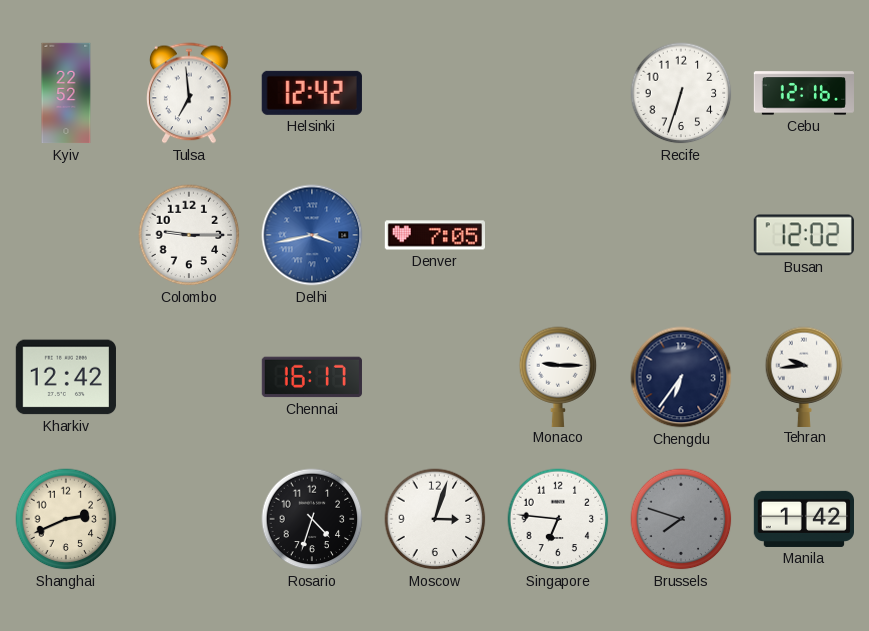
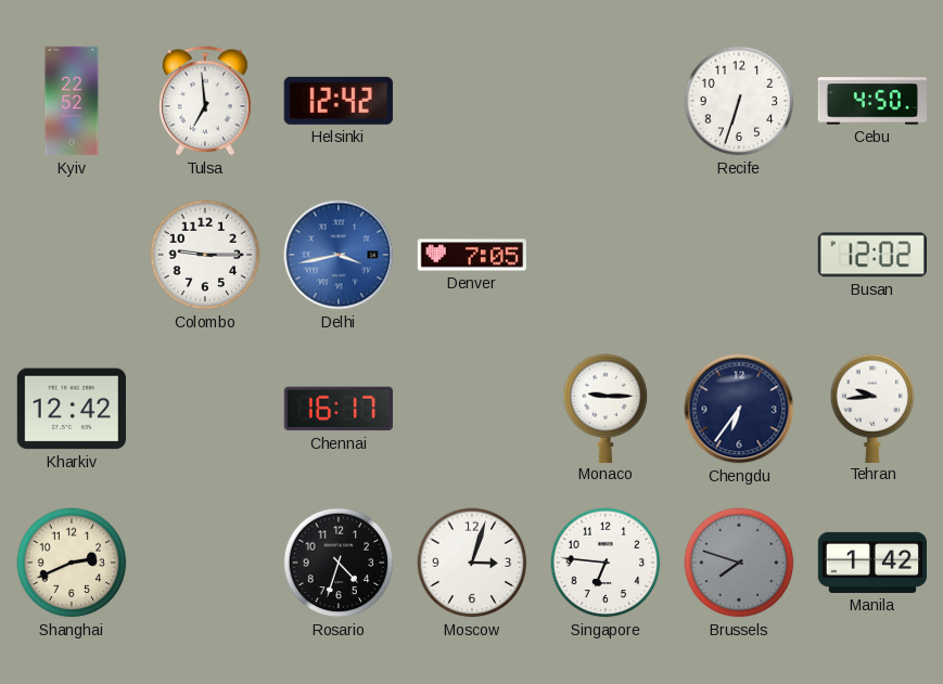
Cebu: 12:16 -> 4:50
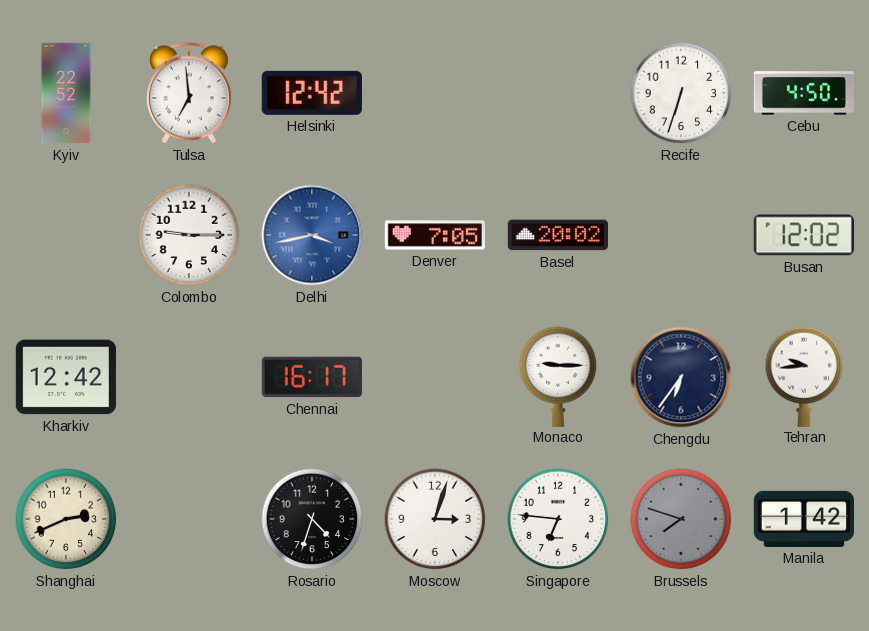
Basel: none -> 20:02
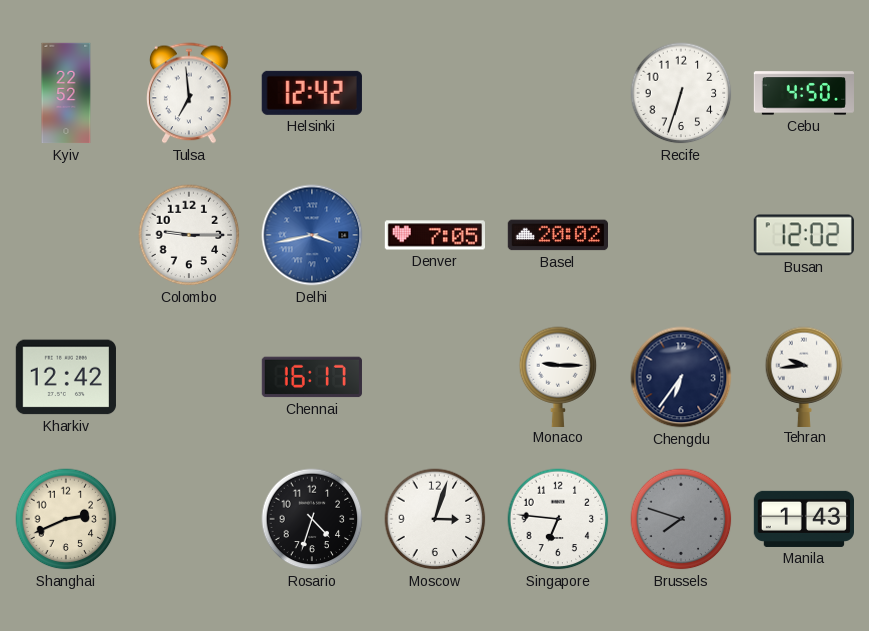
Manila: 1:42 -> 1:43
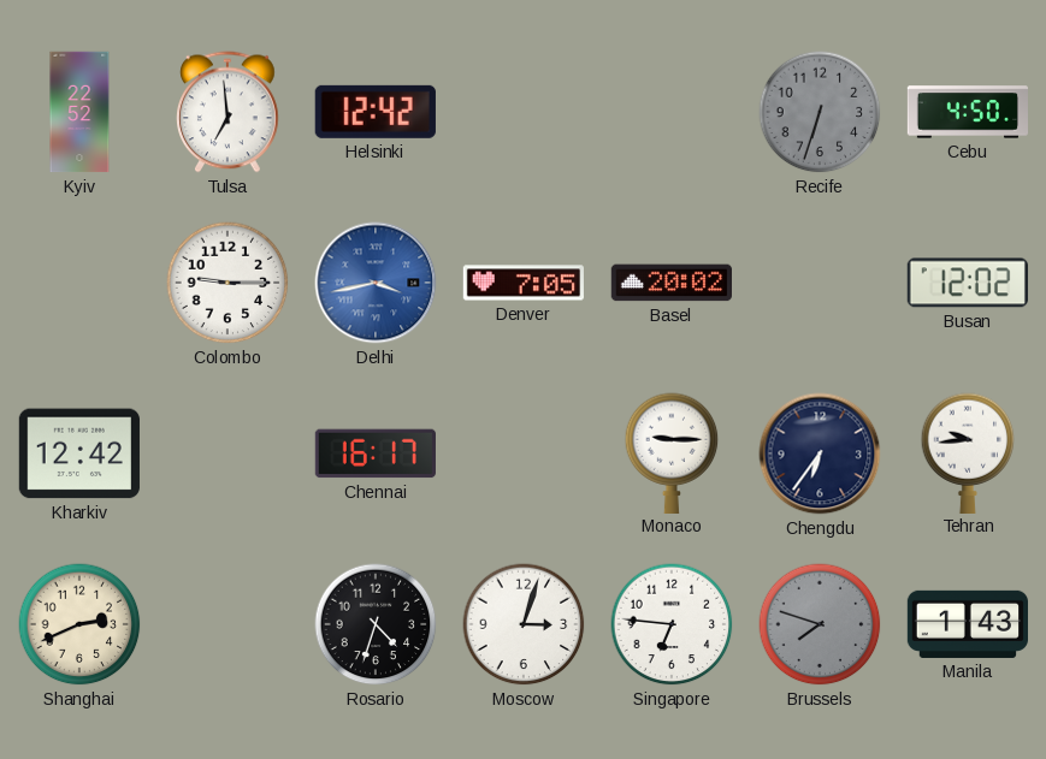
Recife dial: white -> grey
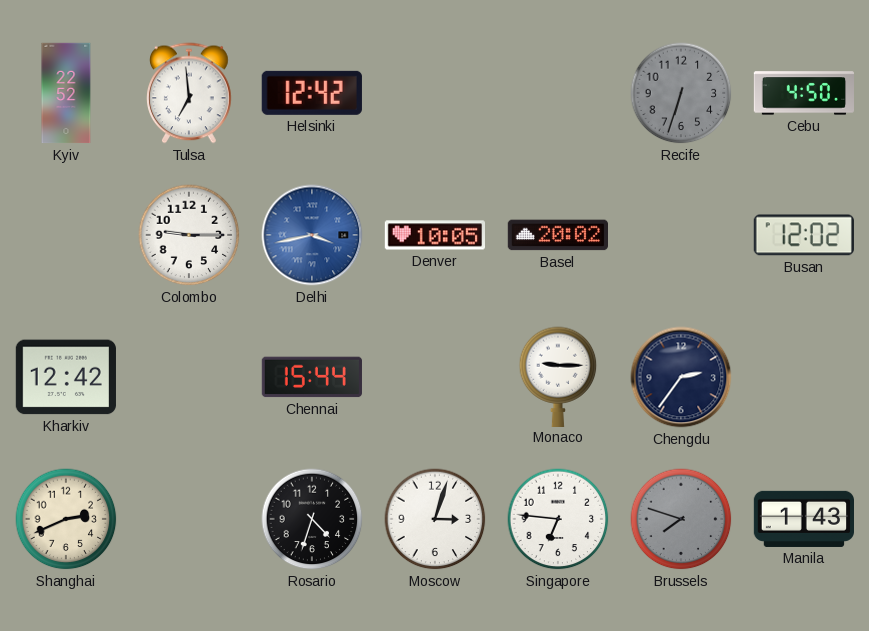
Denver: 7:05 -> 10:05
Chennai: 16:17 -> 15:44
Chengdu: 6:36 -> 2:36
Tehran: 9:44 -> none
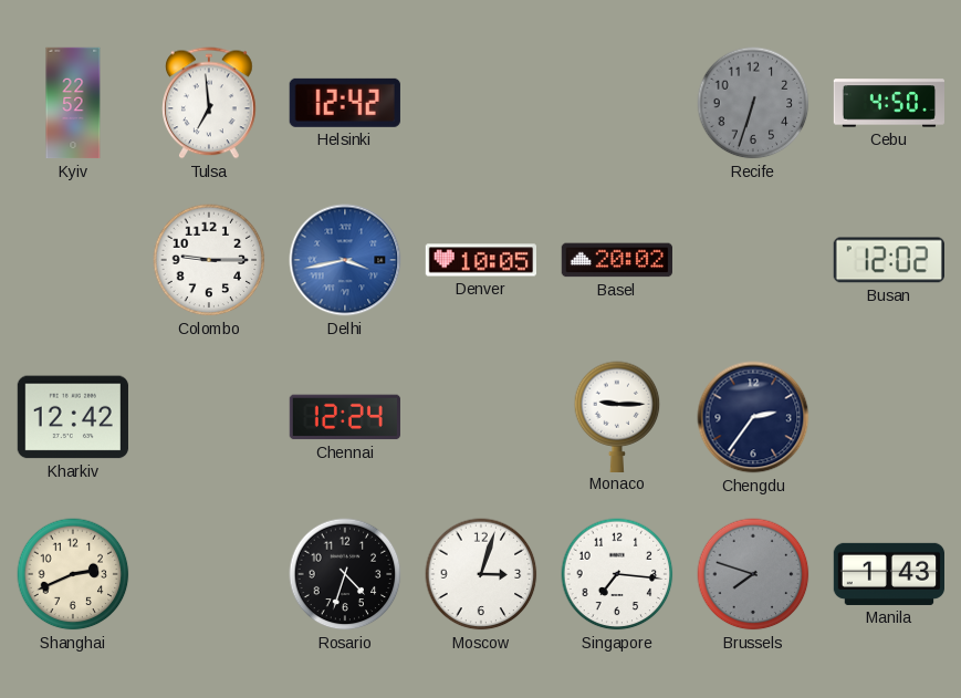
Chennai: 15:44 -> 12:24
Singapore: 6:46 -> 7:16
